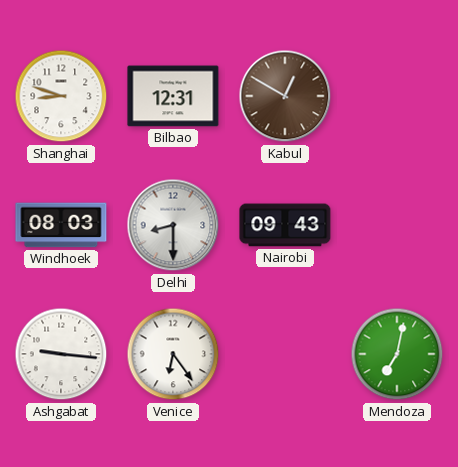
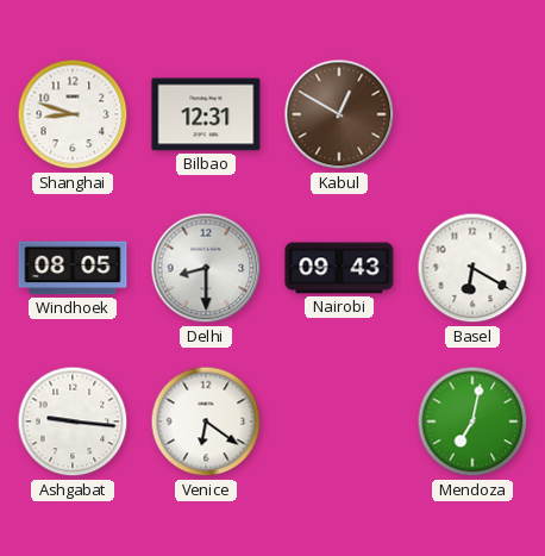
Windhoek: 08:03 -> 08:05
Basel: none -> 6:20
Venice: 6:24 -> 6:21
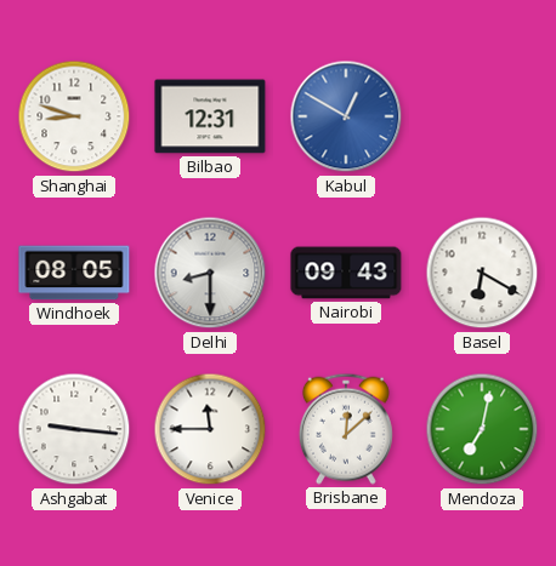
Kabul dial: brown -> blue
Venice: 6:21 -> 11:45
Brisbane: none -> 12:08
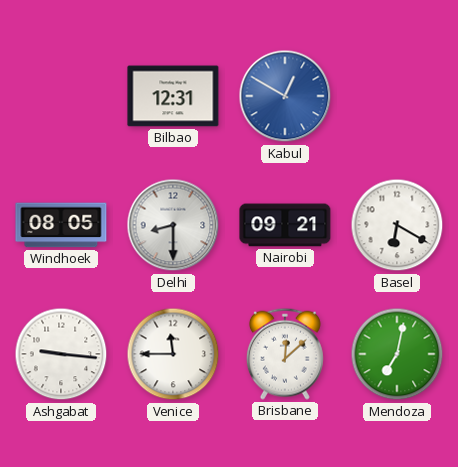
Shanghai: 8:48 -> none
Nairobi: 09:43 -> 09:21
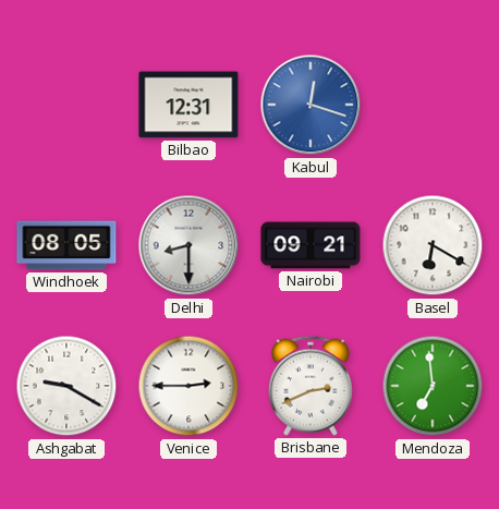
Kabul: 12:50 -> 12:18
Ashgabat: 9:16 -> 9:20
Venice: 11:45 -> 2:45
Brisbane: 12:08 -> 2:41
Mendoza: 7:02 -> 6:59
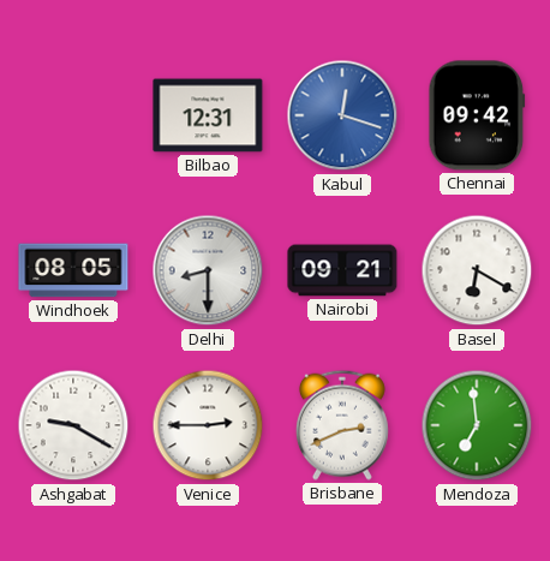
Chennai: none -> 09:42
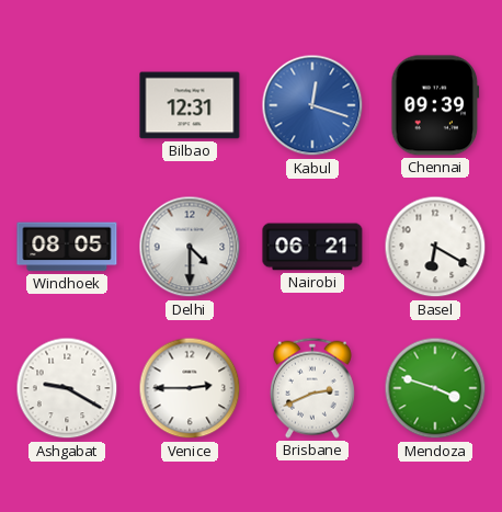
Chennai: 09:42 -> 09:39
Delhi: 8:30 -> 4:30
Nairobi: 09:21 -> 06:21
Mendoza: 6:59 -> 3:48
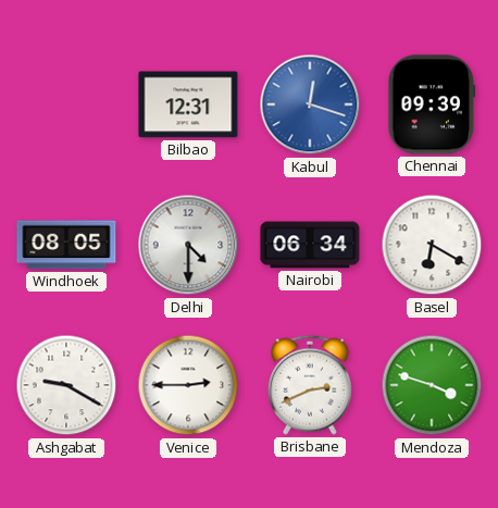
Nairobi: 06:21 -> 06:34
